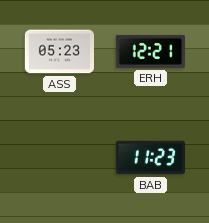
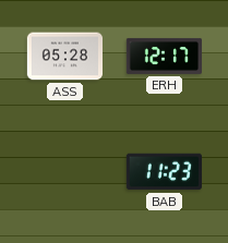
ASS: 05:23 -> 05:28
ERH: 12:21 -> 12:17
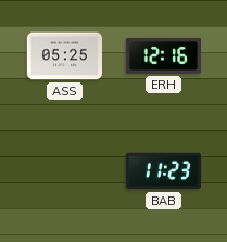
ASS: 05:28 -> 05:25
ERH: 12:17 -> 12:16
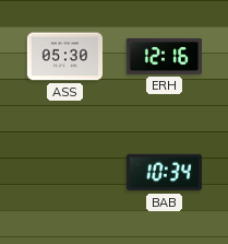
ASS: 05:25 -> 05:30
BAB: 11:23 -> 10:34
